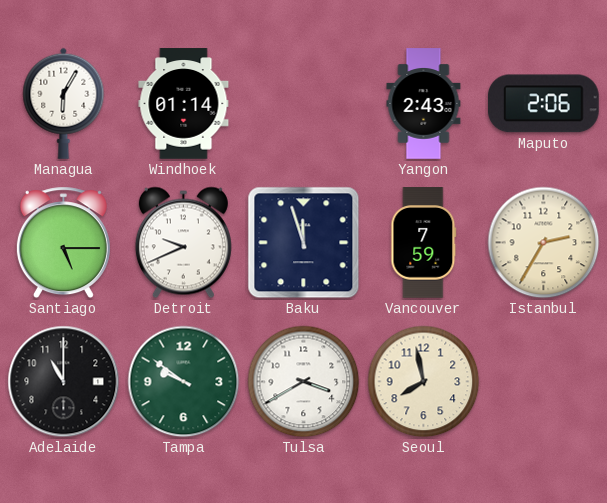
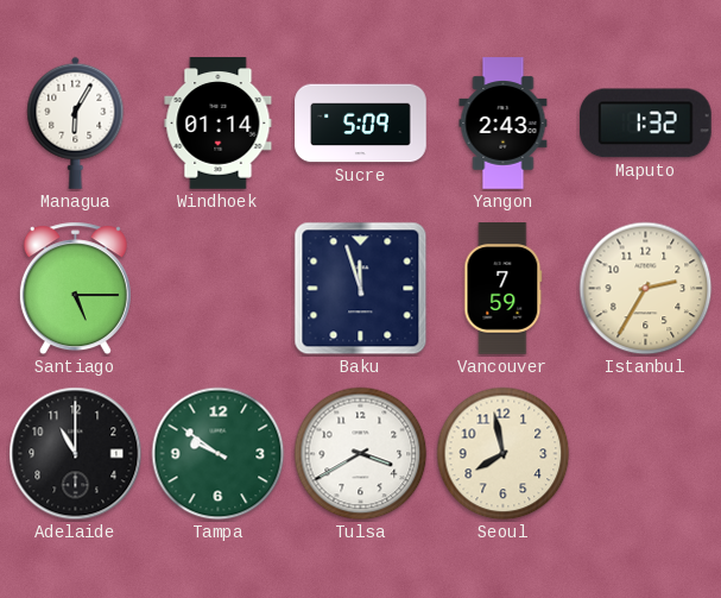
Sucre: none -> 5:09
Maputo: 2:06 -> 1:32
Detroit: 9:41 -> none
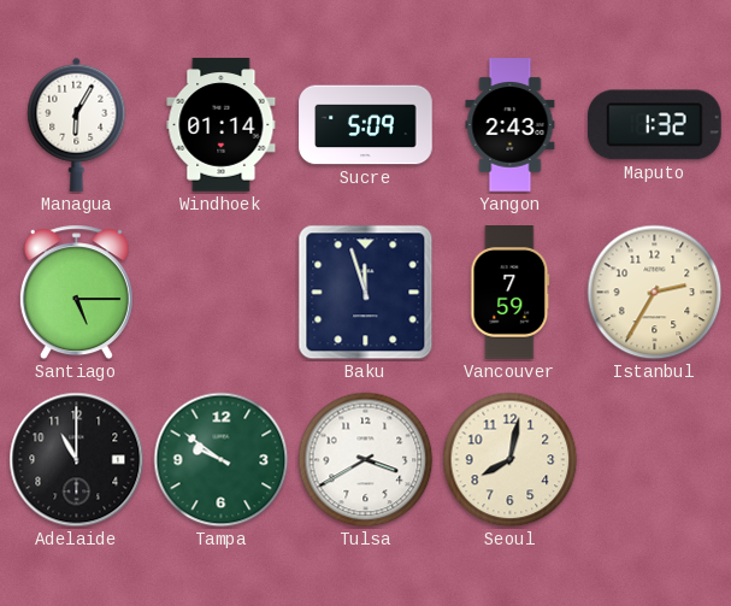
Seoul: 7:58 -> 8:02
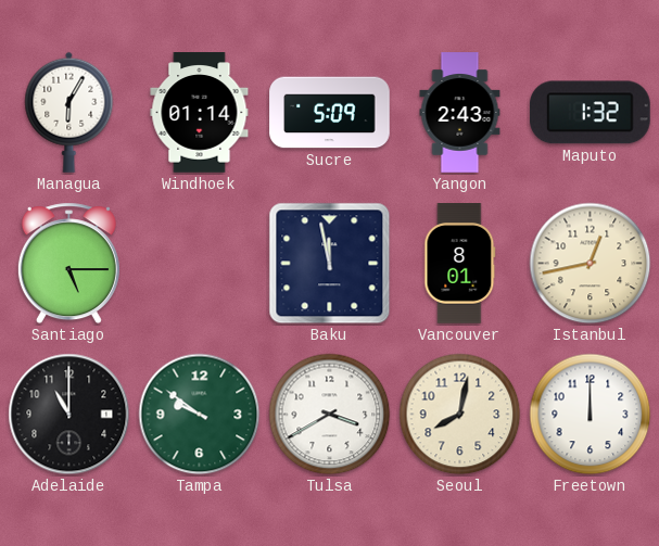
Baku: 11:57 -> 11:58
Vancouver: 7:59 -> 8:01
Istanbul: 2:35 -> 12:43
Freetown: none -> 12:00
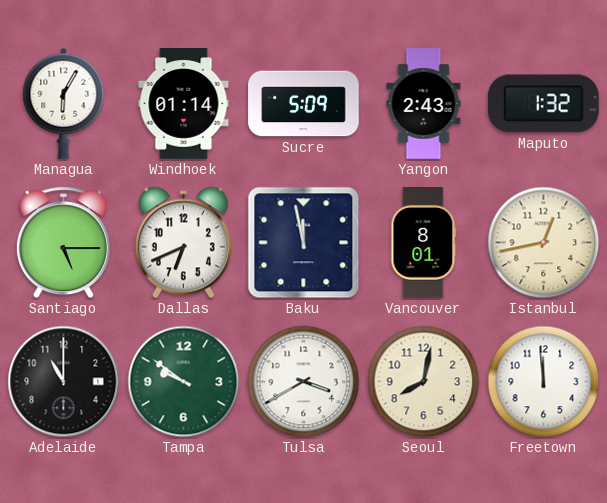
Dallas: none -> 6:41
Freetown: 12:00 -> 11:59
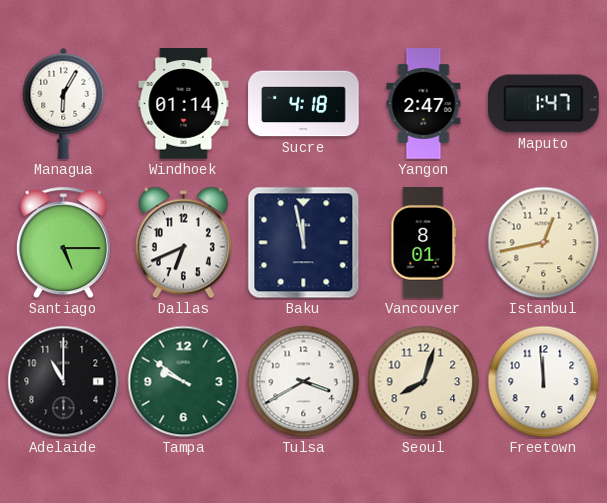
Sucre: 5:09 -> 4:18
Yangon: 2:43 -> 2:47
Maputo: 1:32 -> 1:47
Seoul: 8:02 -> 8:03
